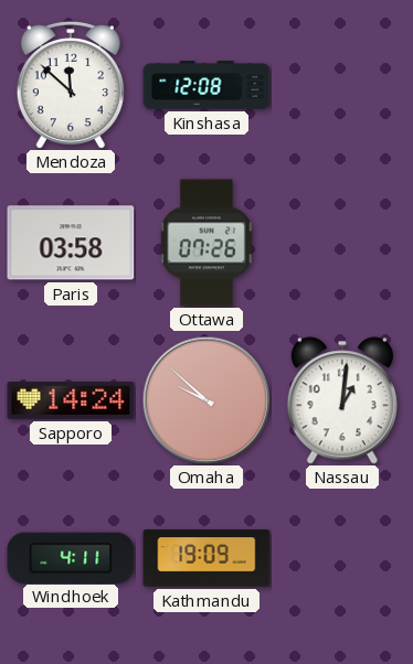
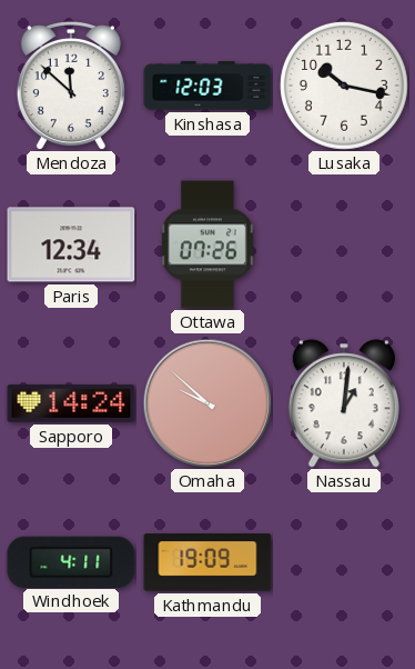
Kinshasa: 12:08 -> 12:03
Lusaka: none -> 10:17
Paris: 03:58 -> 12:34
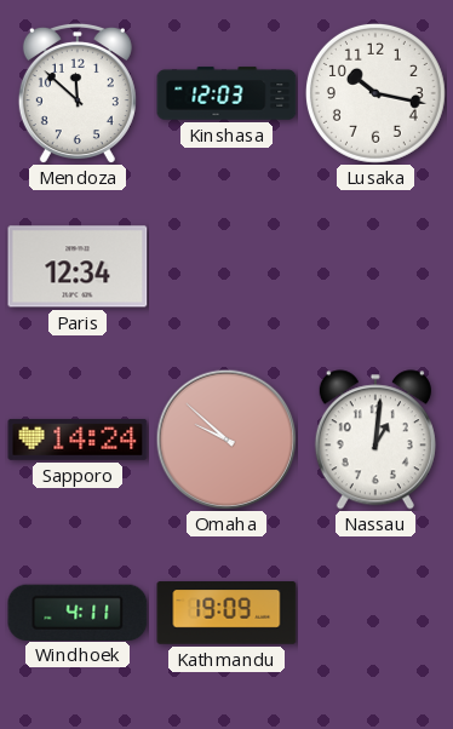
Ottawa: 07:26 -> none
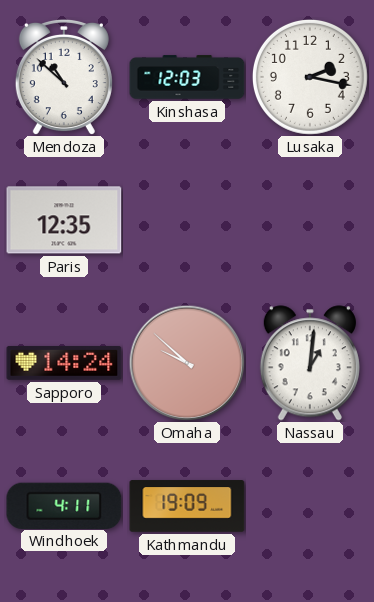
Mendoza: 11:52 -> 10:52
Lusaka: 10:17 -> 2:17
Paris: 12:34 -> 12:35
